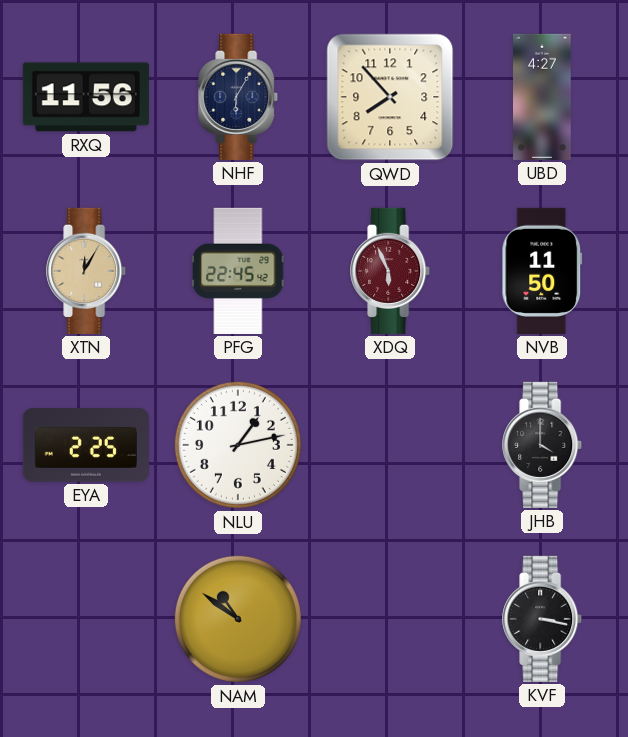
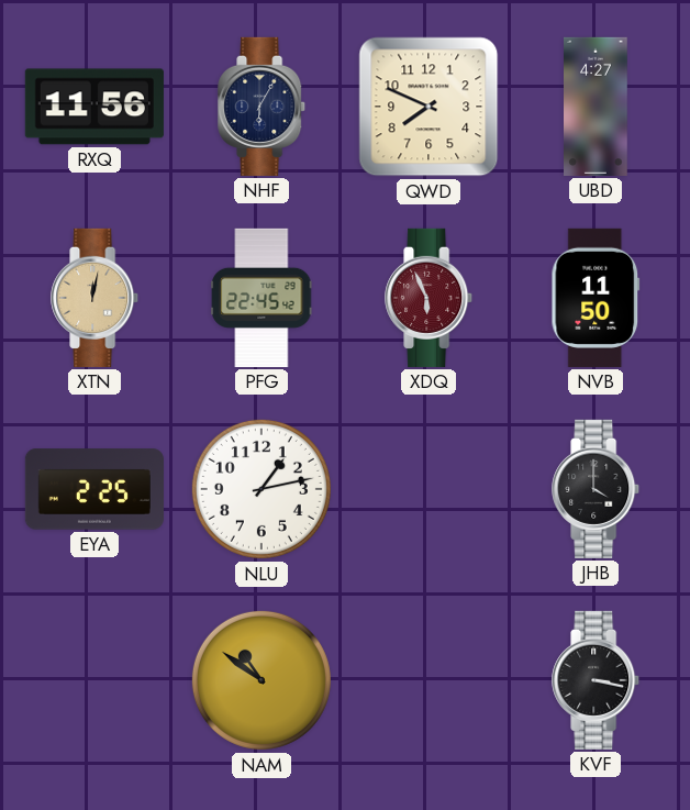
QWD: 7:53 -> 7:49
XTN: 12:05 -> 12:02
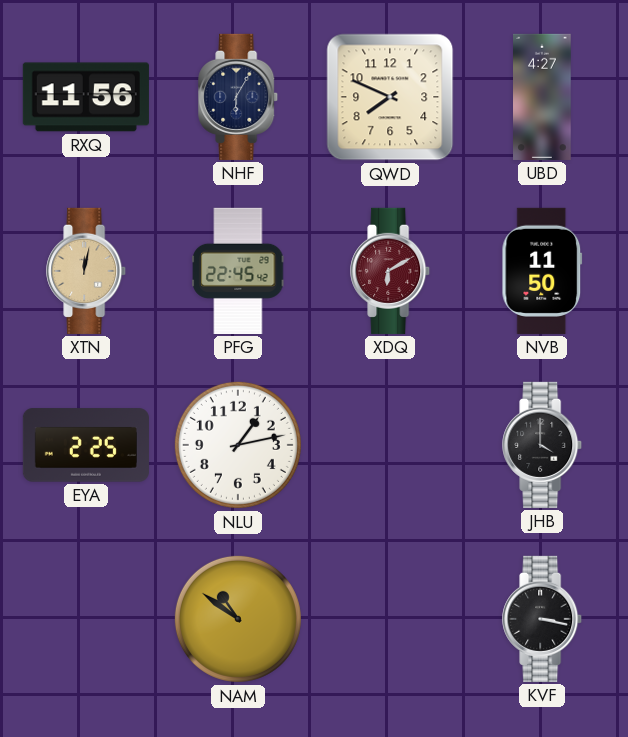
XDQ: 5:56 -> 6:10
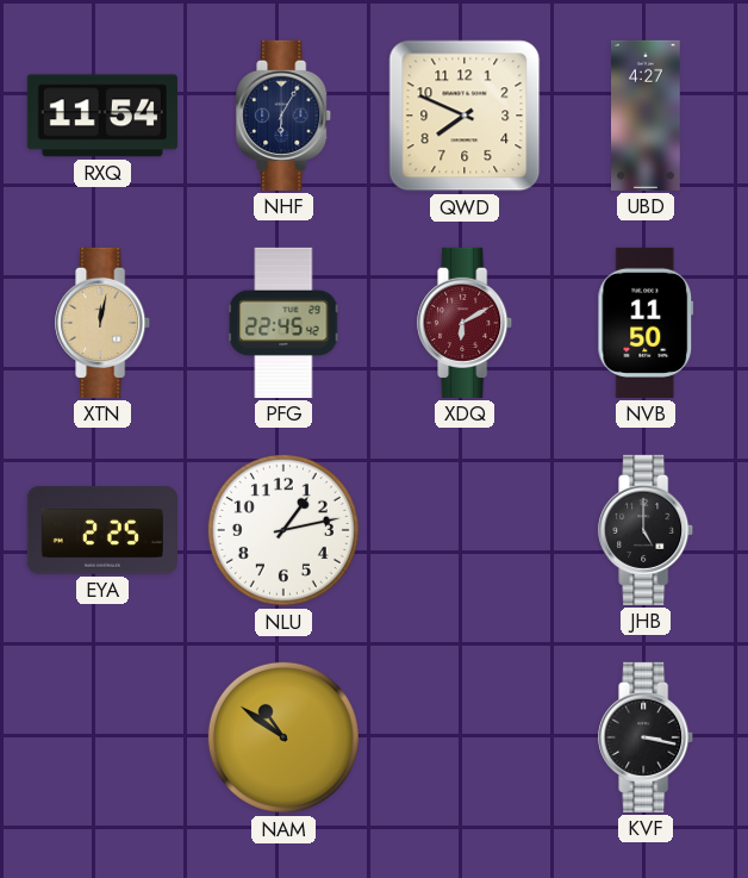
RXQ: 11:56 -> 11:54
JHB: 4:00 -> 5:00
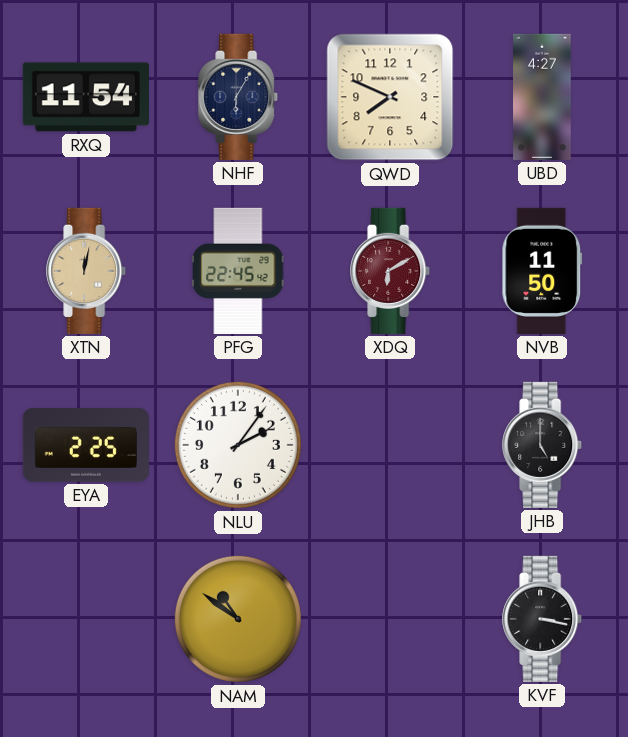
NLU: 1:13 -> 2:06
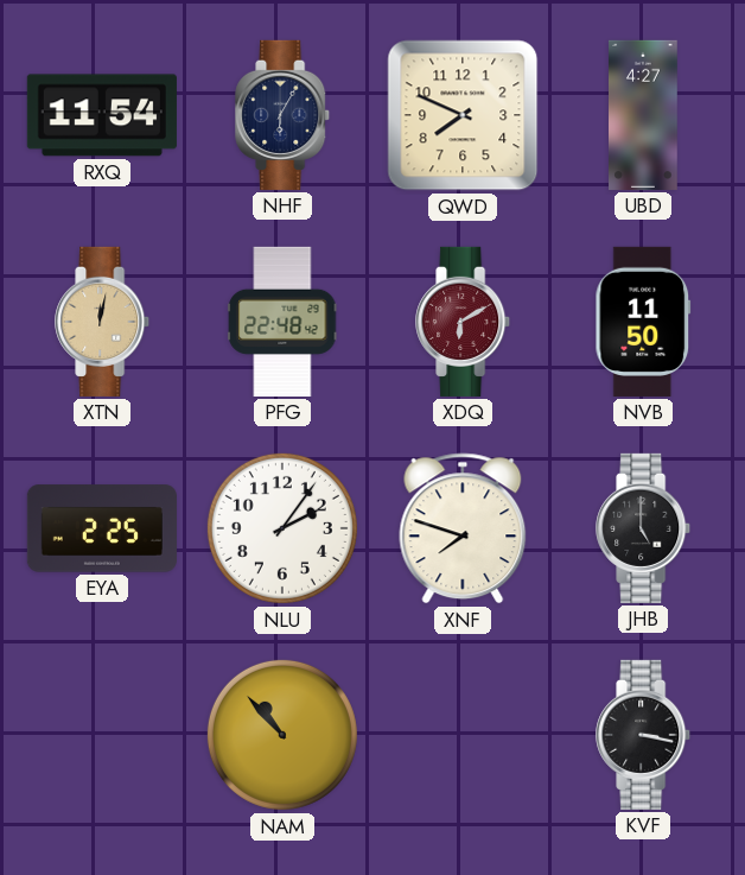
PFG: 22:45 -> 22:48
XNF: none -> 7:48
NAM: 10:51 -> 10:53
